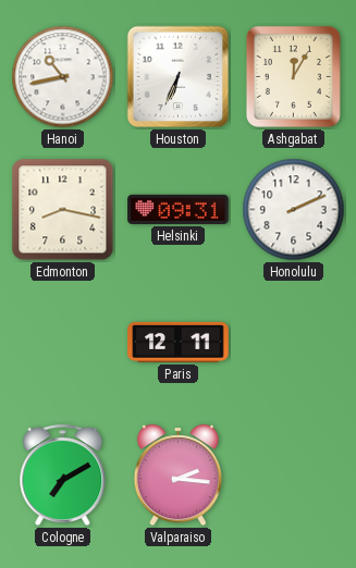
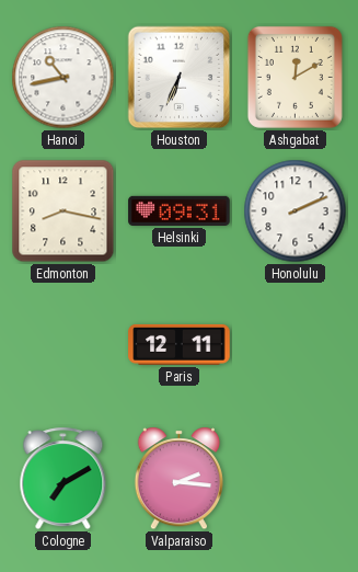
Ashgabat: 12:05 -> 12:10
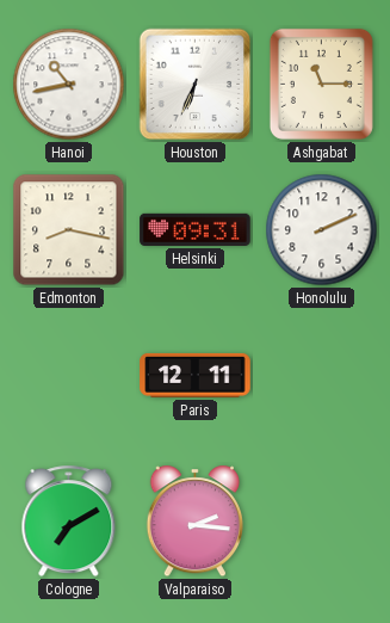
Ashgabat: 12:10 -> 11:15
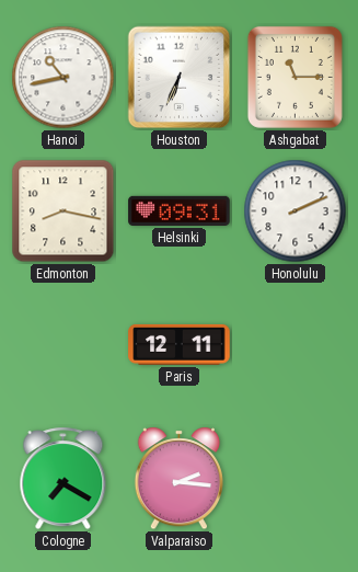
Cologne: 7:10 -> 7:20
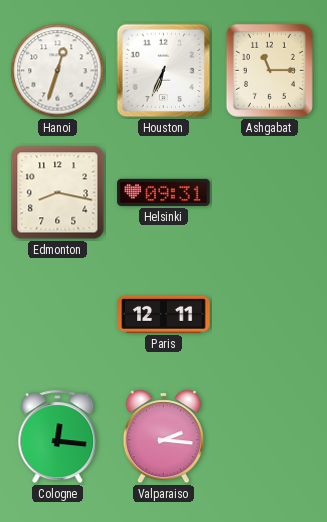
Hanoi: 10:43 -> 12:33
Honolulu: 2:11 -> none
Cologne: 7:20 -> 12:16
